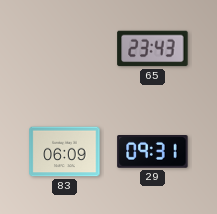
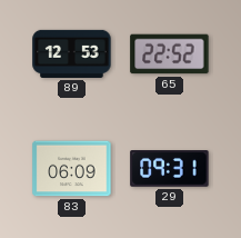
89: none -> 12:53
65: 23:43 -> 22:52
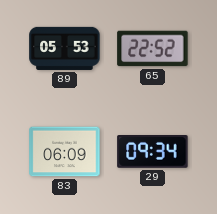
89: 12:53 -> 05:53
29: 09:31 -> 09:34
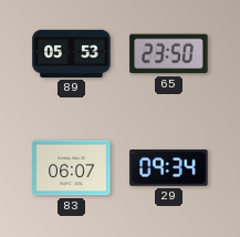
65: 22:52 -> 23:50
83: 06:09 -> 06:07
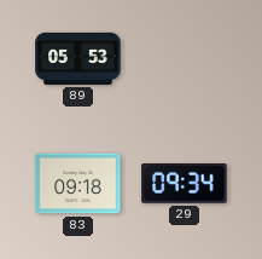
65: 23:50 -> none
83: 06:07 -> 09:18
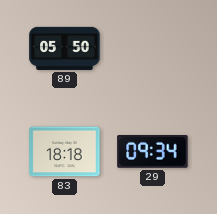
89: 05:53 -> 05:50
83: 09:18 -> 18:18
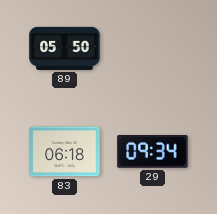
83: 18:18 -> 06:18
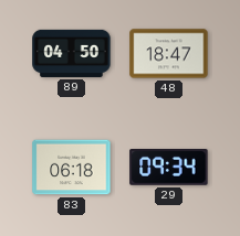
89: 05:50 -> 04:50
48: none -> 18:47
